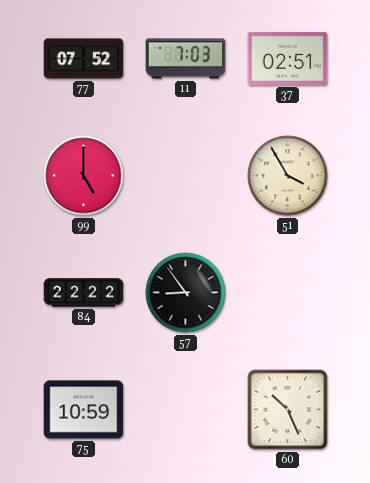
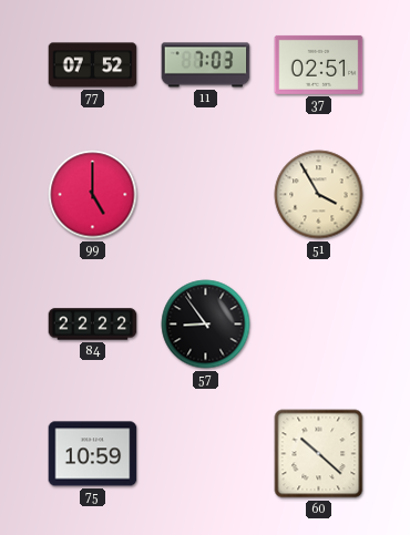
60: 10:26 -> 10:22
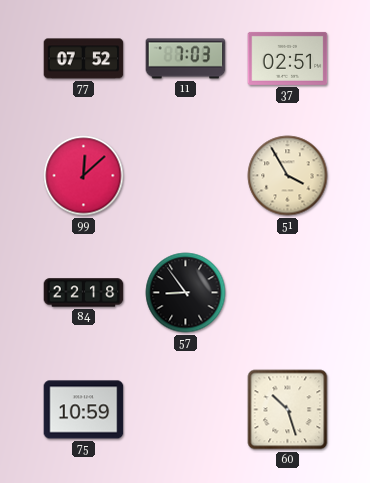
99: 5:00 -> 12:08
84: 22:22 -> 22:18
60: 10:22 -> 10:27
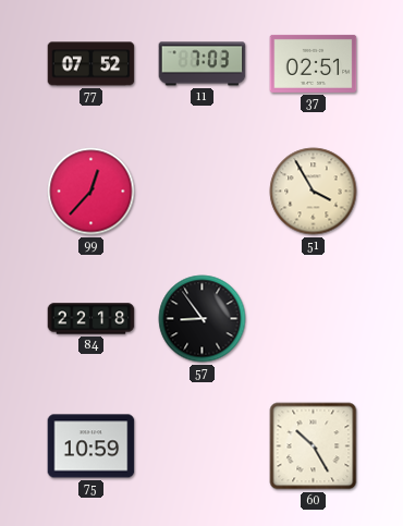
99: 12:08 -> 12:37
60: 10:27 -> 10:25
